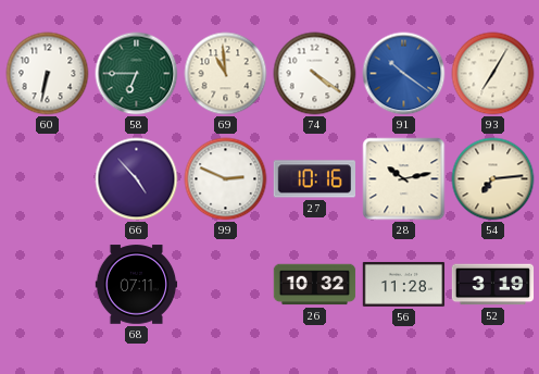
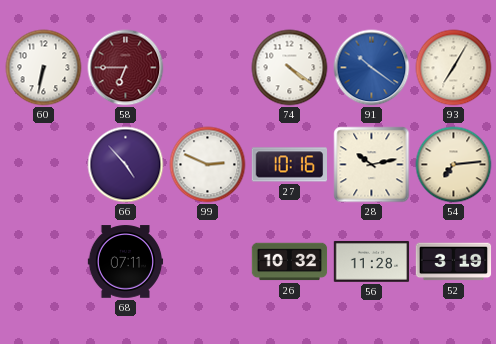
58 dial: green -> burgundy
69: 10:59 -> none
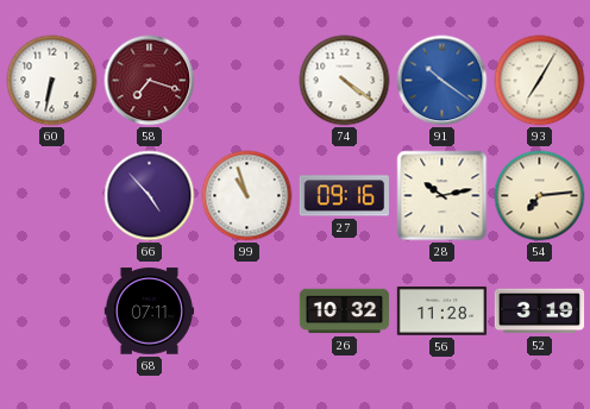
58: 6:45 -> 7:18
99: 2:49 -> 10:57
27: 10:16 -> 09:16
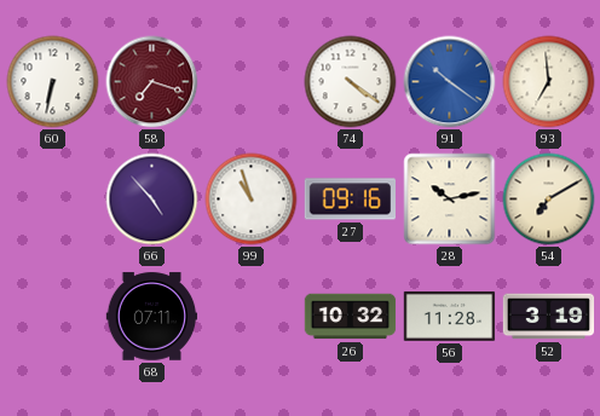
93: 7:05 -> 6:59
54: 7:14 -> 7:10
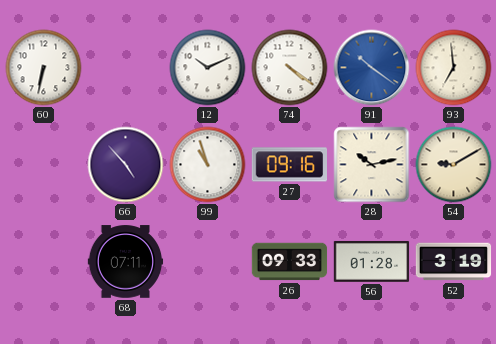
58: 7:18 -> none
12: none -> 10:11
54: 7:10 -> 9:10
26: 10:32 -> 09:33
56: 11:28 -> 01:28
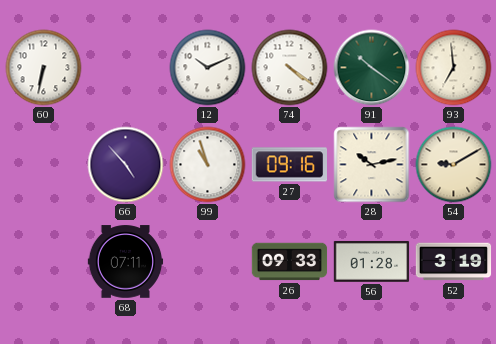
91 dial: blue -> green
